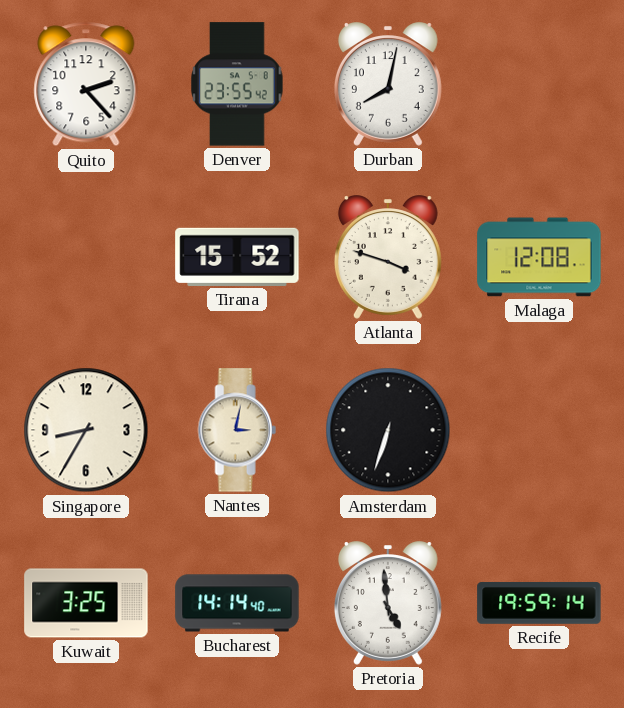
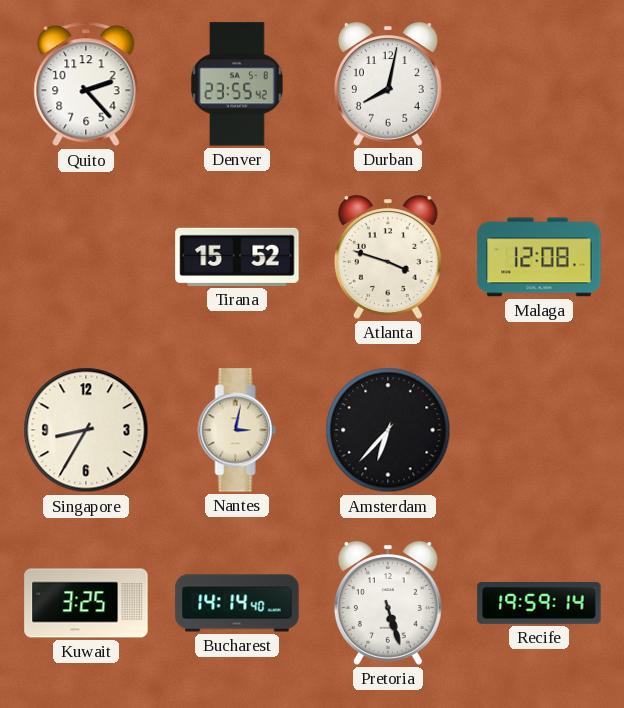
Amsterdam: 6:33 -> 6:37
Pretoria: 4:59 -> 5:27
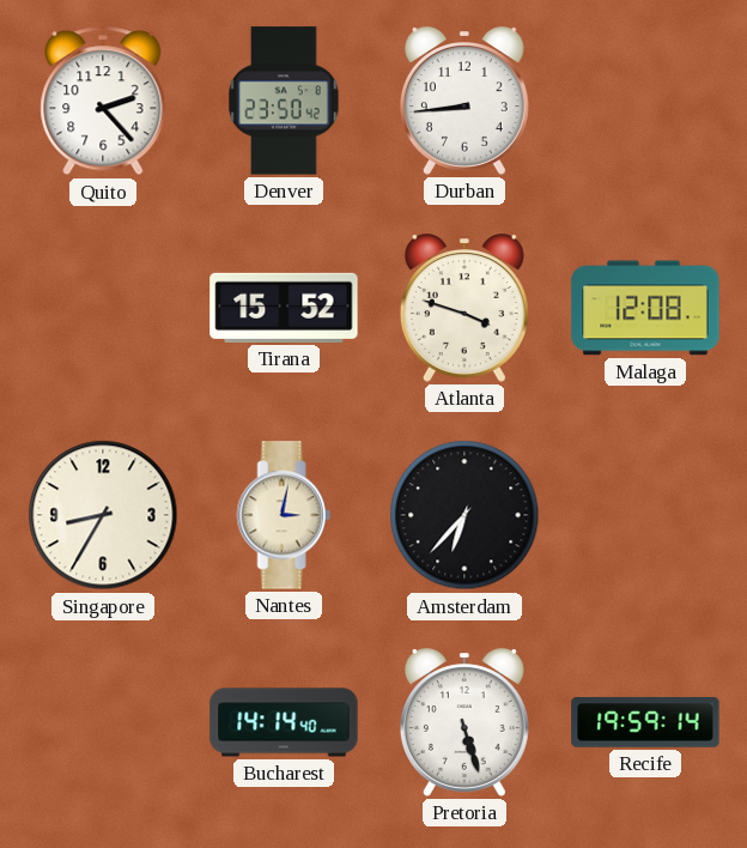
Denver: 23:55 -> 23:50
Durban: 8:02 -> 8:44
Kuwait: 3:25 -> none
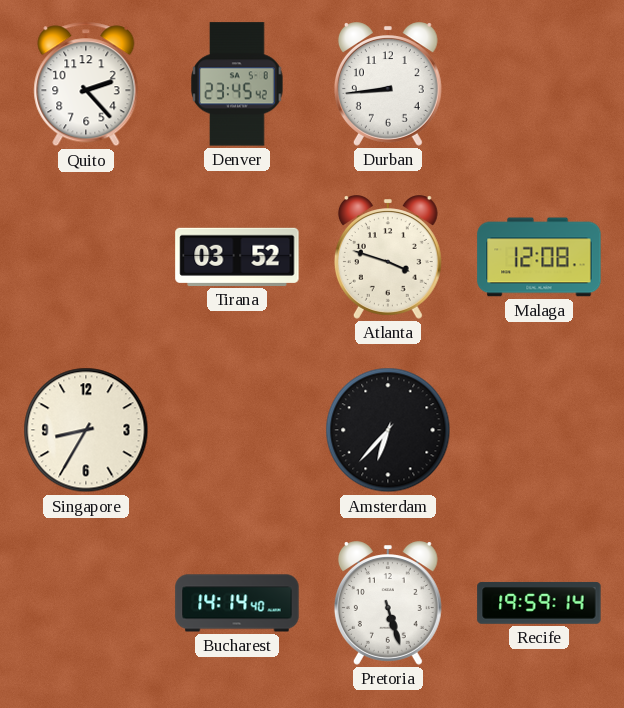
Denver: 23:50 -> 23:45
Tirana: 15:52 -> 03:52
Nantes: 3:02 -> none
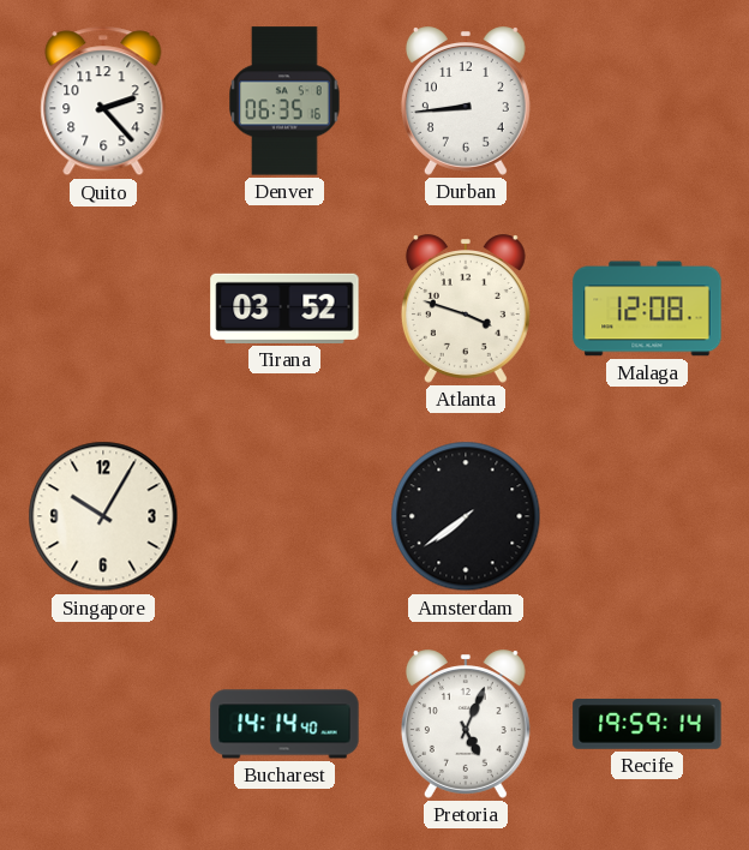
Denver: 23:45 -> 06:35
Singapore: 8:35 -> 10:05
Amsterdam: 6:37 -> 7:39
Pretoria: 5:27 -> 5:04
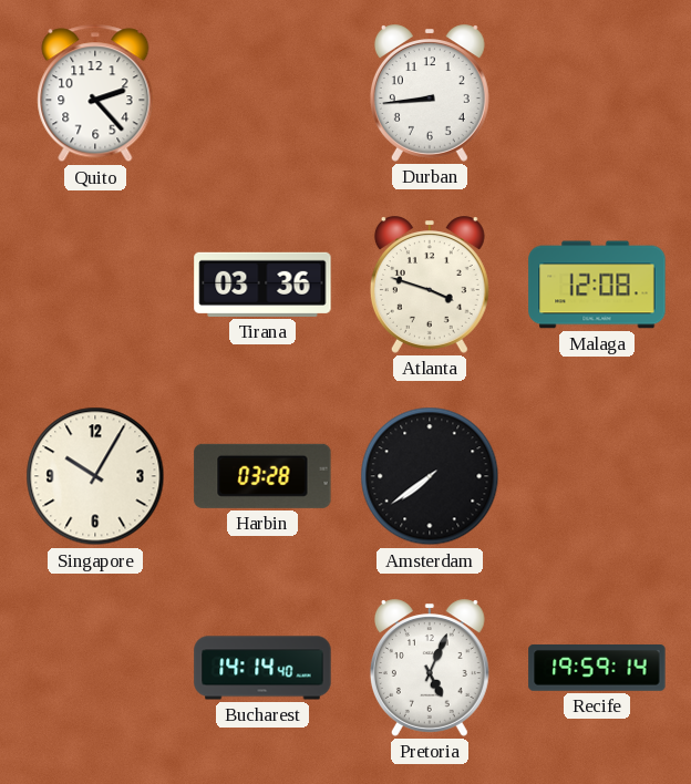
Denver: 06:35 -> none
Tirana: 03:52 -> 03:36
Harbin: none -> 03:28
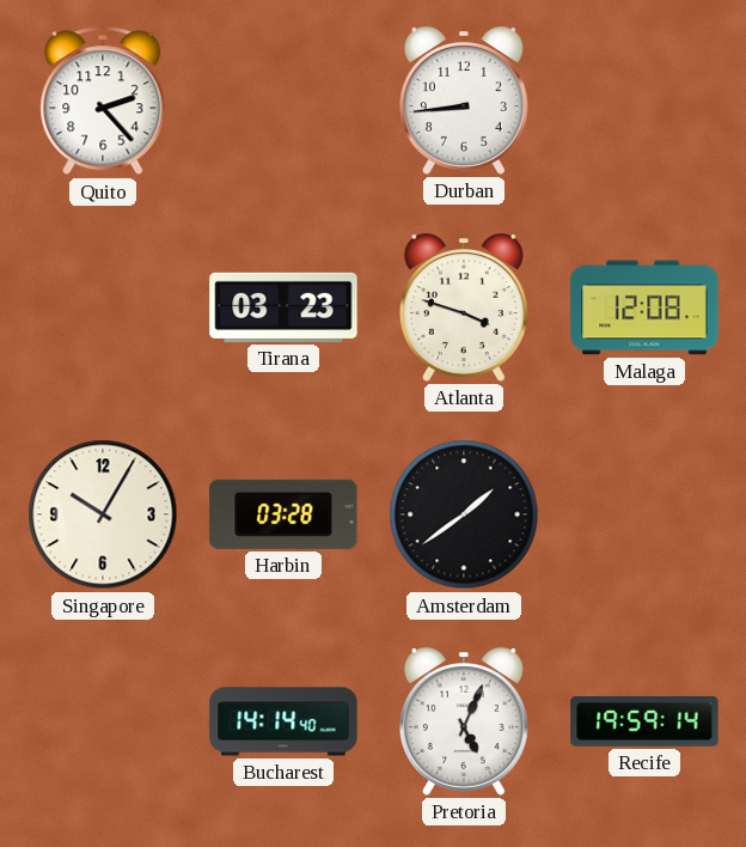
Tirana: 03:36 -> 03:23
Amsterdam: 7:39 -> 1:39
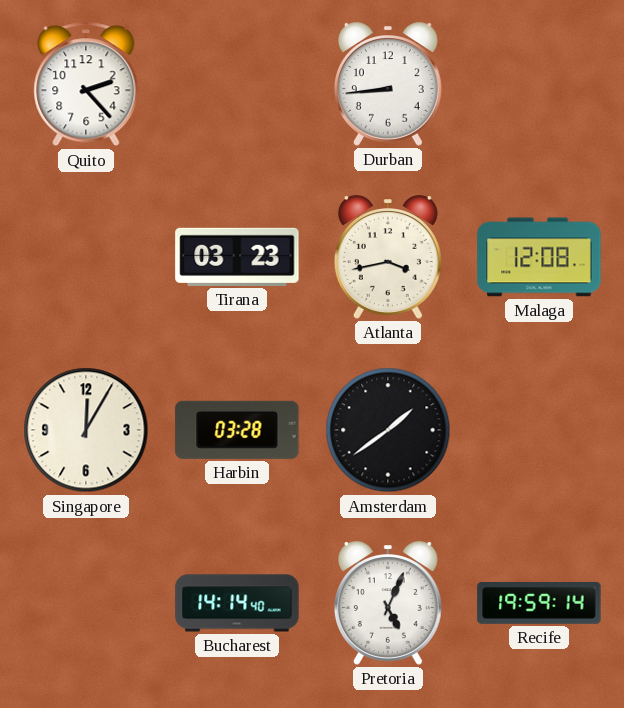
Atlanta: 3:48 -> 3:43
Singapore: 10:05 -> 12:05
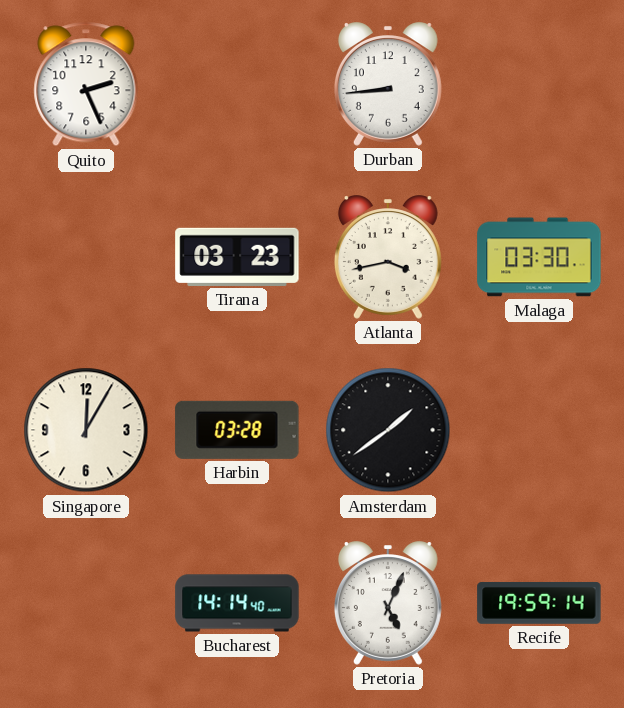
Quito: 2:23 -> 2:26
Malaga: 12:08 -> 03:30
